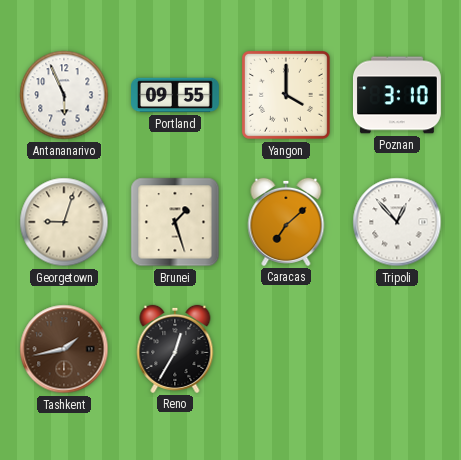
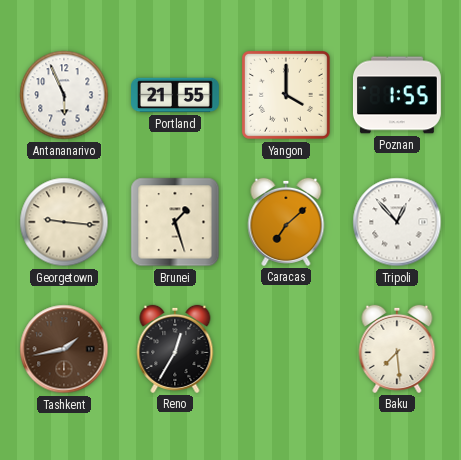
Portland: 09:55 -> 21:55
Poznan: 3:10 -> 1:55
Georgetown: 9:03 -> 9:16
Baku: none -> 7:29
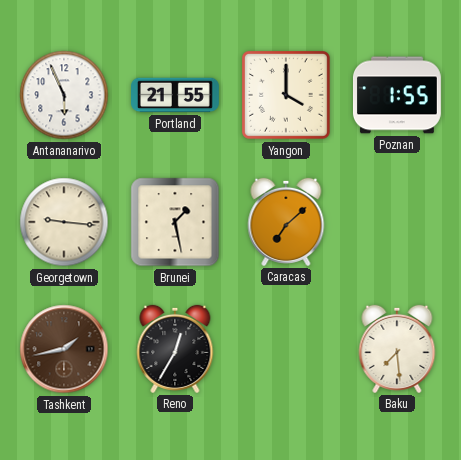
Brunei: 1:27 -> 1:28
Tripoli: 12:53 -> none
